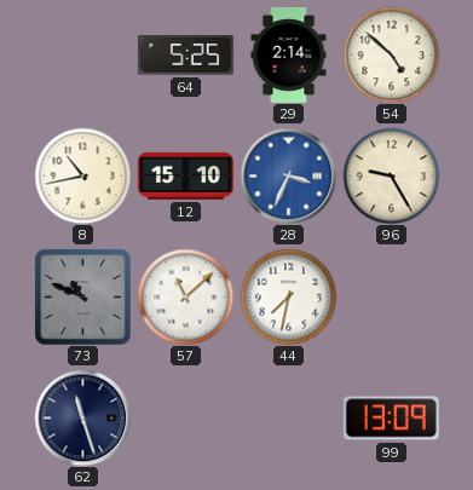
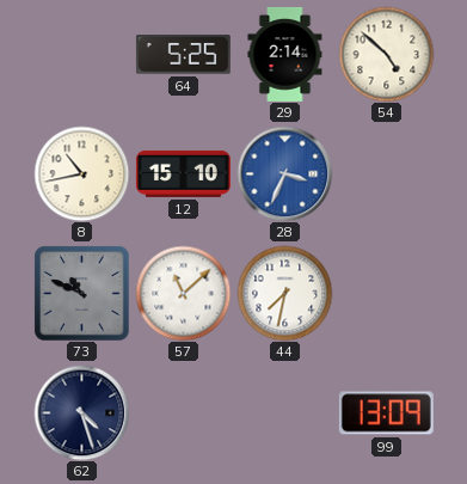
96: 9:25 -> none
62: 11:27 -> 4:27
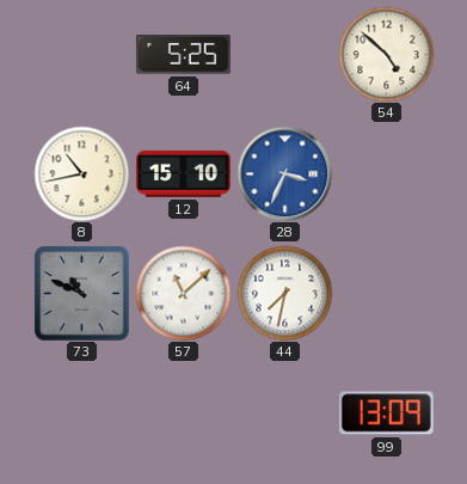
29: 2:14 -> none
62: 4:27 -> none
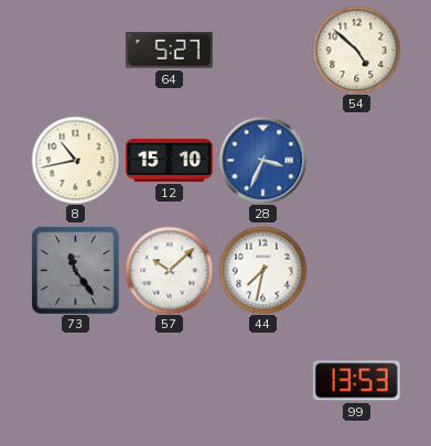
64: 5:25 -> 5:27
73: 10:49 -> 11:24
57: 11:08 -> 10:08
99: 13:09 -> 13:53
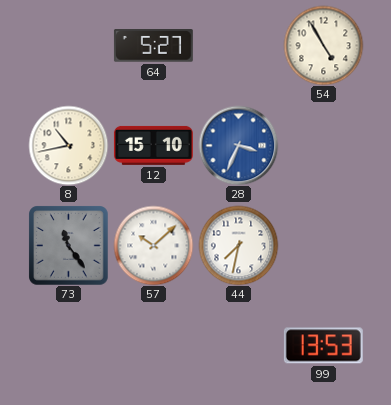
54: 4:52 -> 4:55
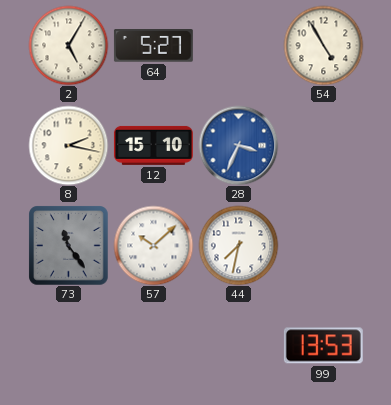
2: none -> 5:05
8: 10:43 -> 2:17
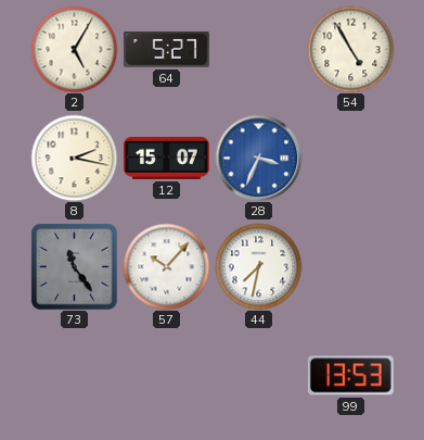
12: 15:10 -> 15:07
57: 10:08 -> 10:07
